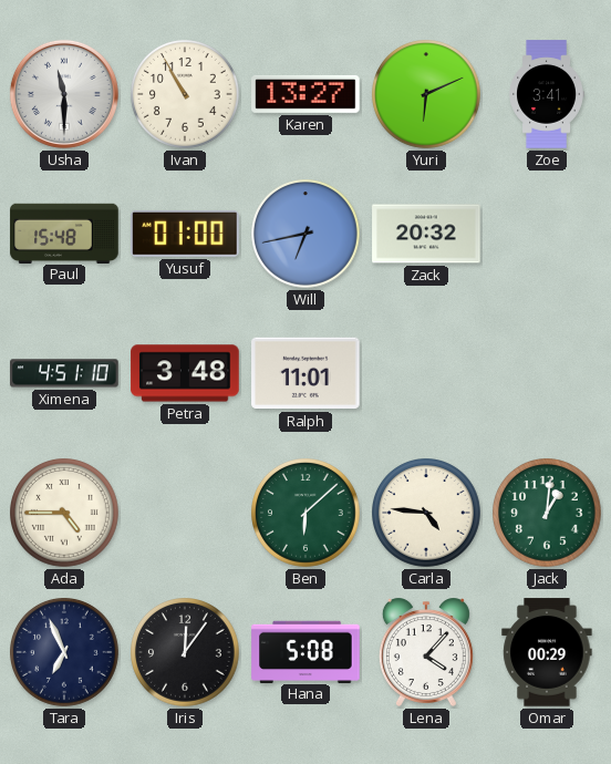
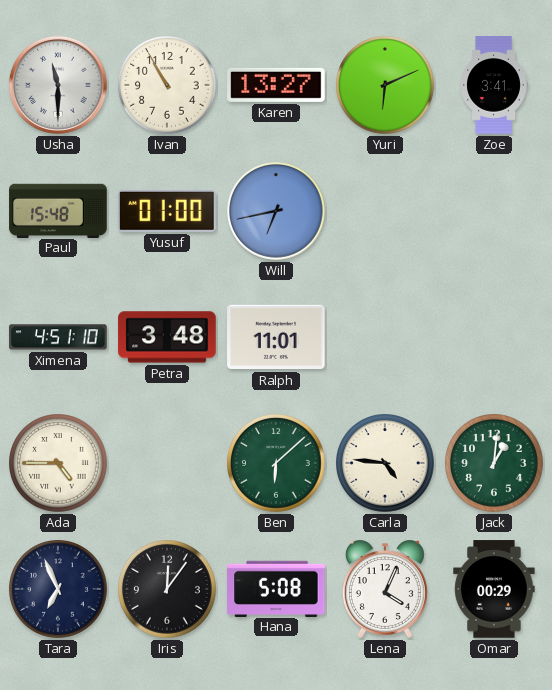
Zack: 20:32 -> none
Lena: 4:07 -> 4:04
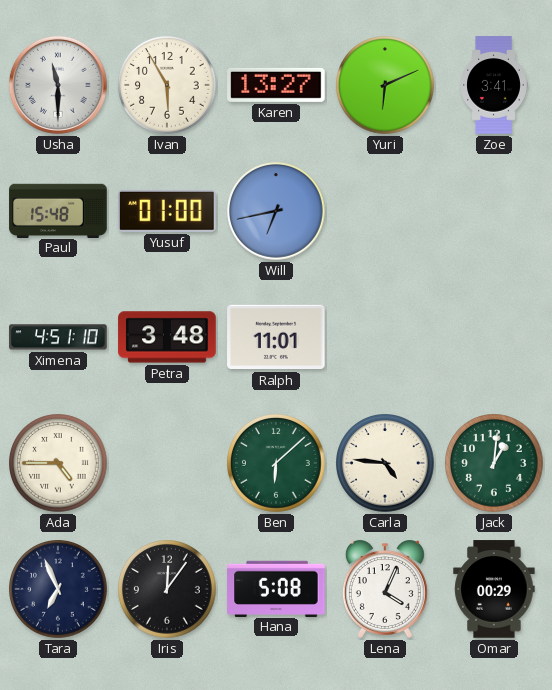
Ivan: 10:55 -> 5:55
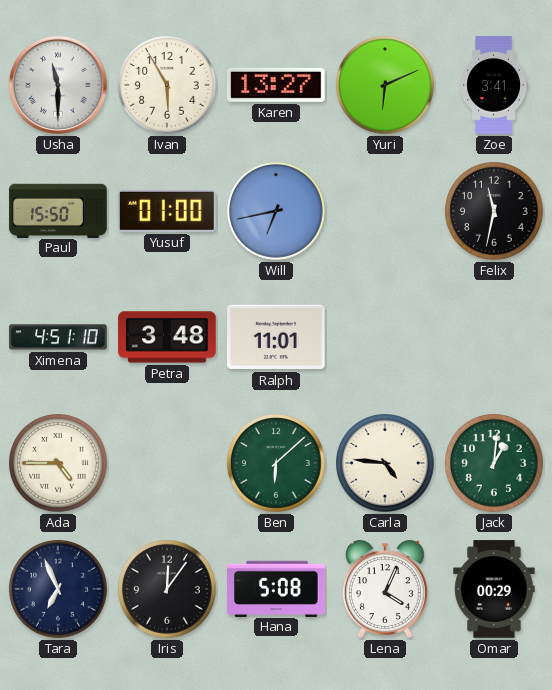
Paul: 15:48 -> 15:50
Felix: none -> 11:32
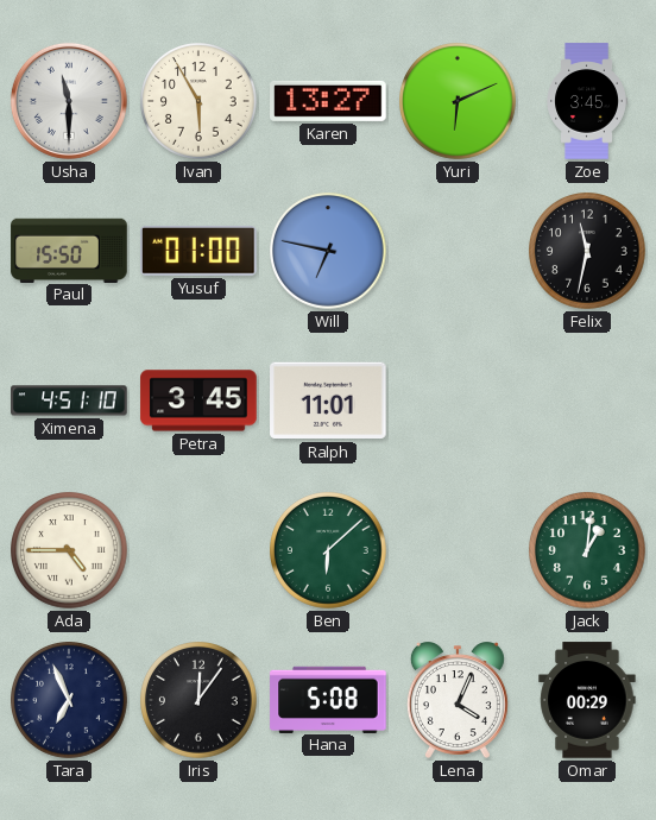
Zoe: 3:41 -> 3:45
Will: 6:43 -> 6:47
Petra: 3:48 -> 3:45
Carla: 4:46 -> none
